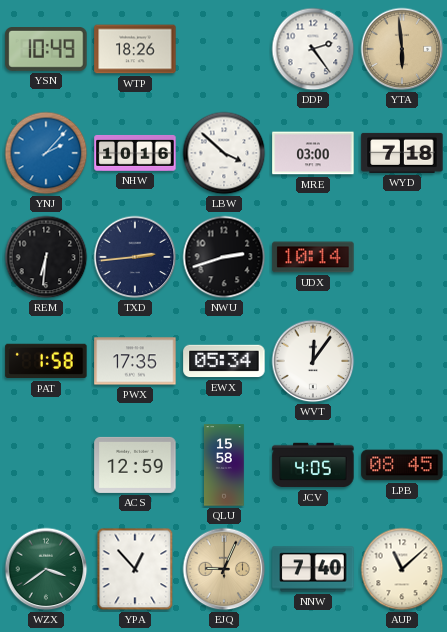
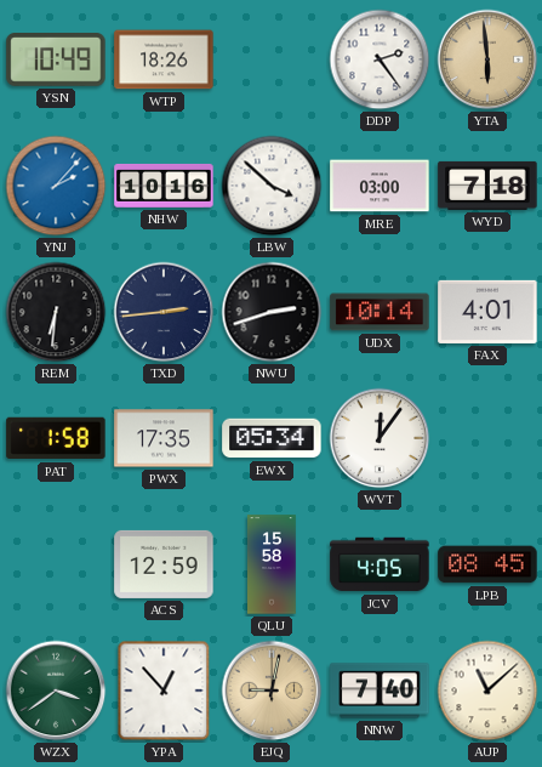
FAX: none -> 4:01
EJQ: 9:04 -> 9:02
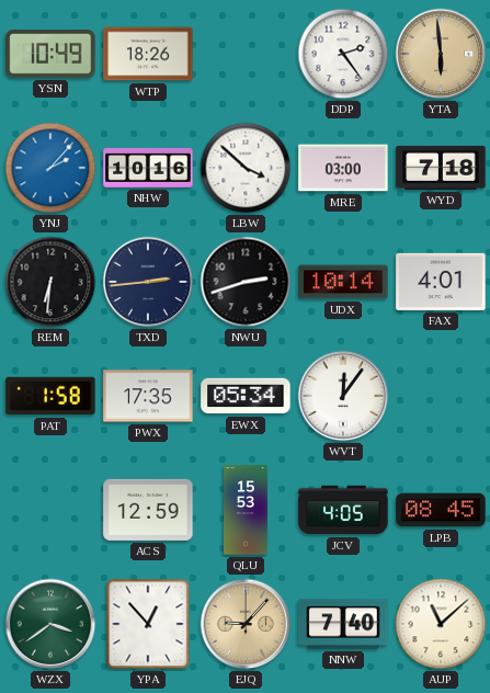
QLU: 15:58 -> 15:53
EJQ: 9:02 -> 9:07
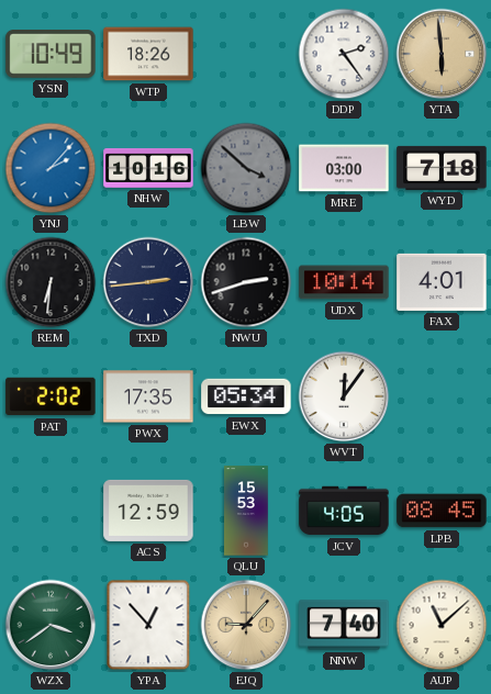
LBW dial: white -> grey
PAT: 1:58 -> 2:02
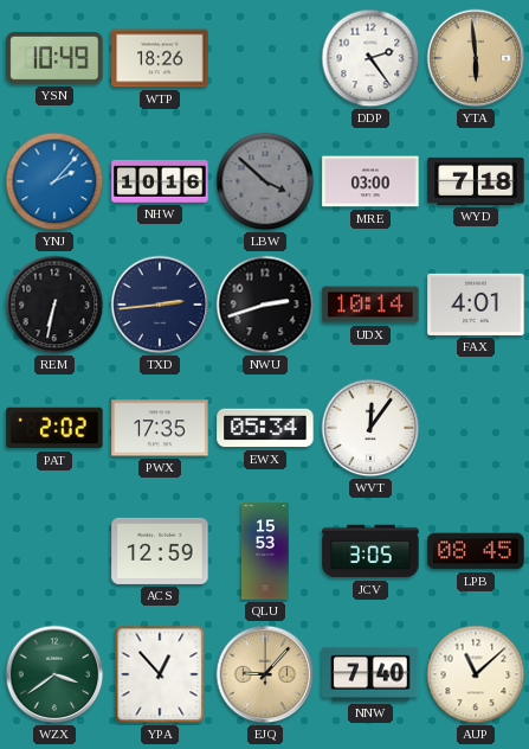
REM: 6:31 -> 6:32
JCV: 4:05 -> 3:05
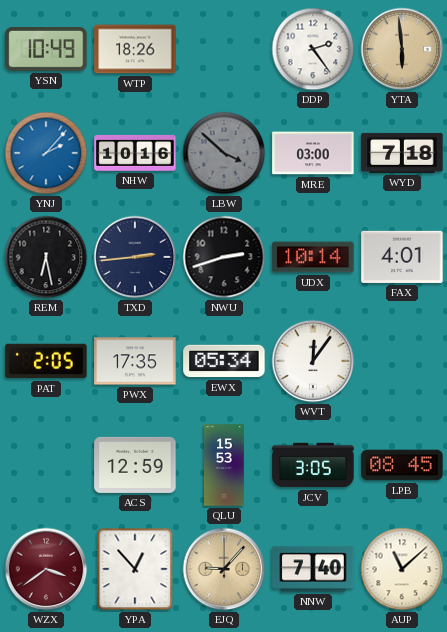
REM: 6:32 -> 6:28
PAT: 2:02 -> 2:05
WZX dial: green -> burgundy
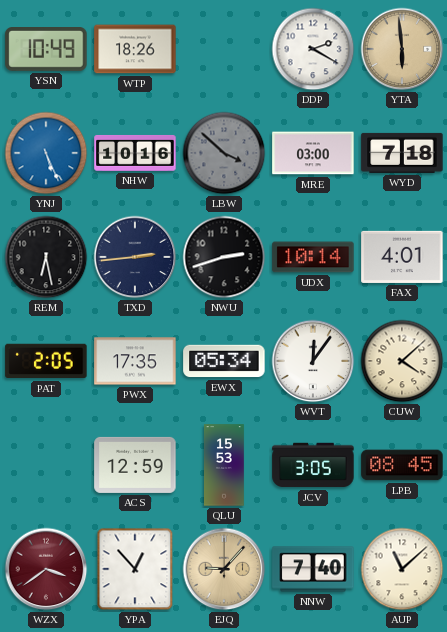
DDP: 2:24 -> 2:20
YNJ: 2:07 -> 5:26
CUW: none -> 4:08
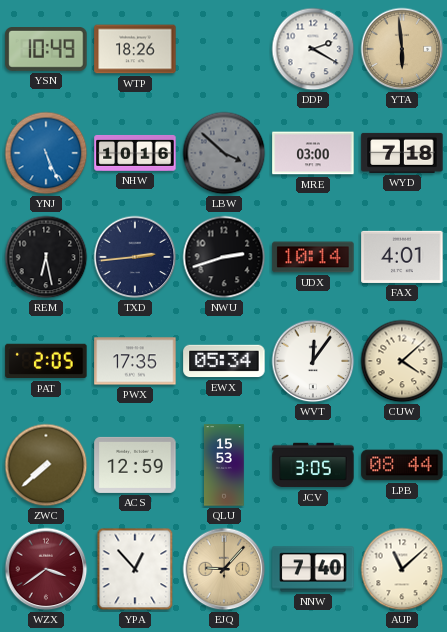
ZWC: none -> 7:38
LPB: 08:45 -> 08:44
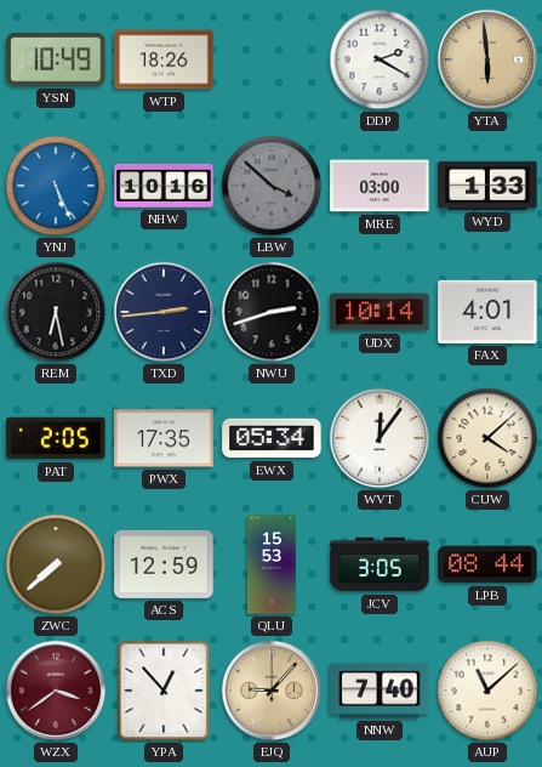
WYD: 7:18 -> 1:33
